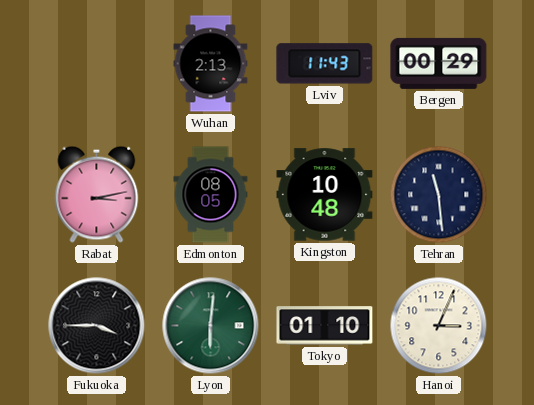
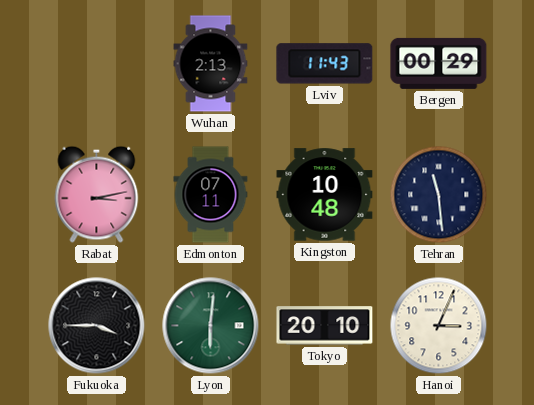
Edmonton: 08:05 -> 07:11
Tokyo: 01:10 -> 20:10
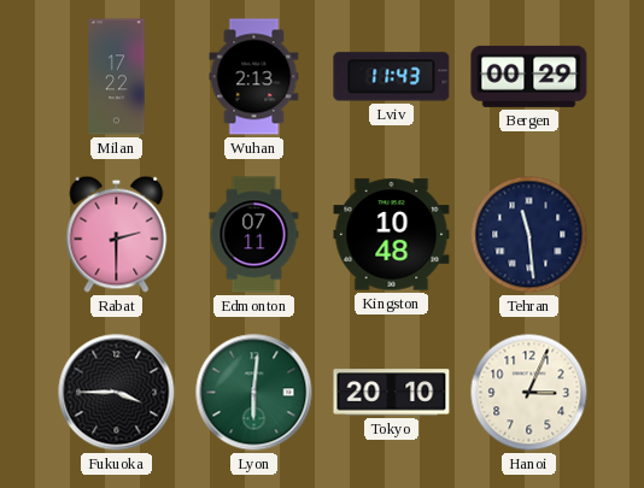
Milan: none -> 17:22
Rabat: 3:13 -> 2:30
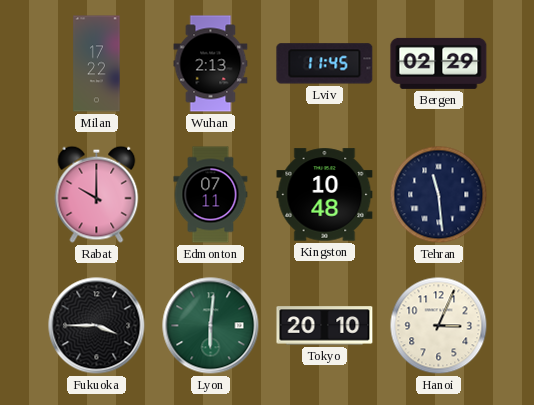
Lviv: 11:43 -> 11:45
Bergen: 00:29 -> 02:29
Rabat: 2:30 -> 10:00
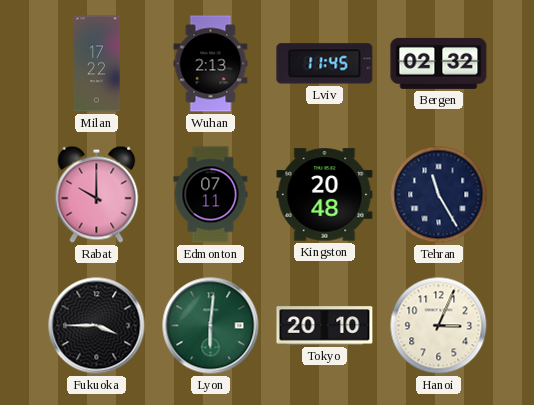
Bergen: 02:29 -> 02:32
Kingston: 10:48 -> 20:48
Tehran: 11:29 -> 11:25
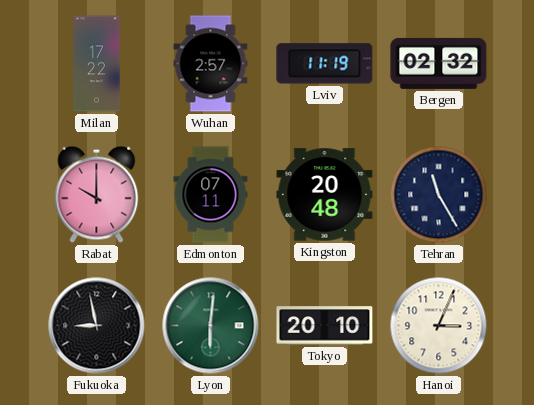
Wuhan: 2:13 -> 2:57
Lviv: 11:45 -> 11:19
Fukuoka: 3:45 -> 8:58
